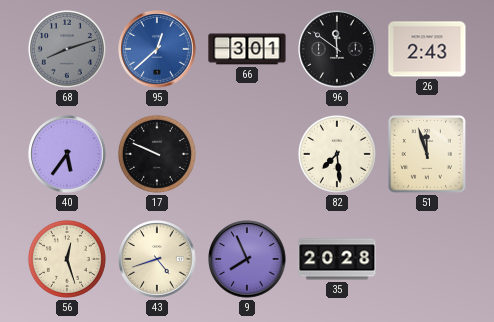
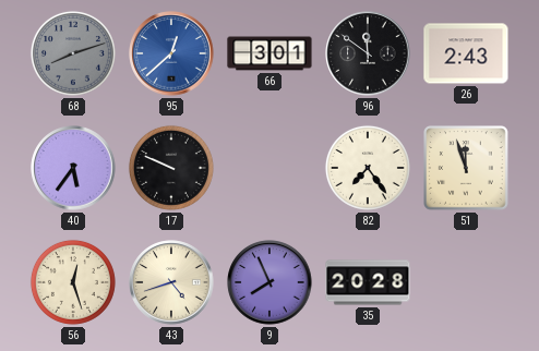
82: 7:29 -> 7:24
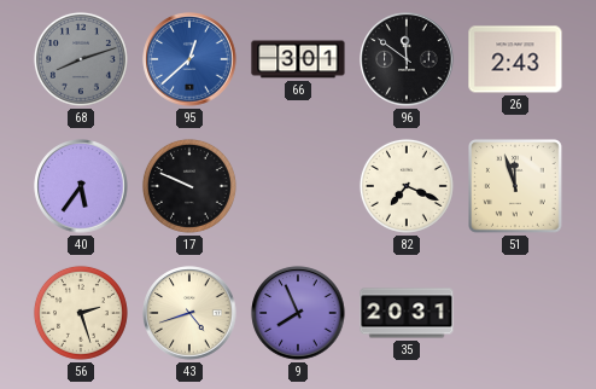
82: 7:24 -> 7:19
56: 12:27 -> 2:27
35: 20:28 -> 20:31
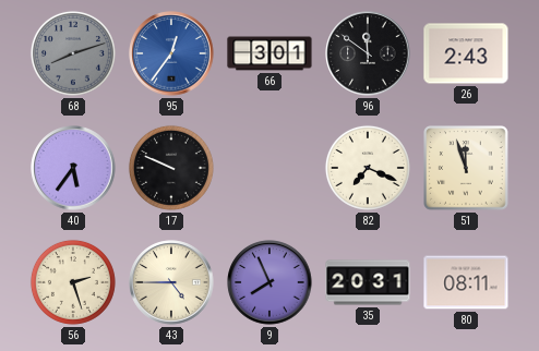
95: 12:38 -> 12:36
43: 4:42 -> 4:45
80: none -> 08:11
